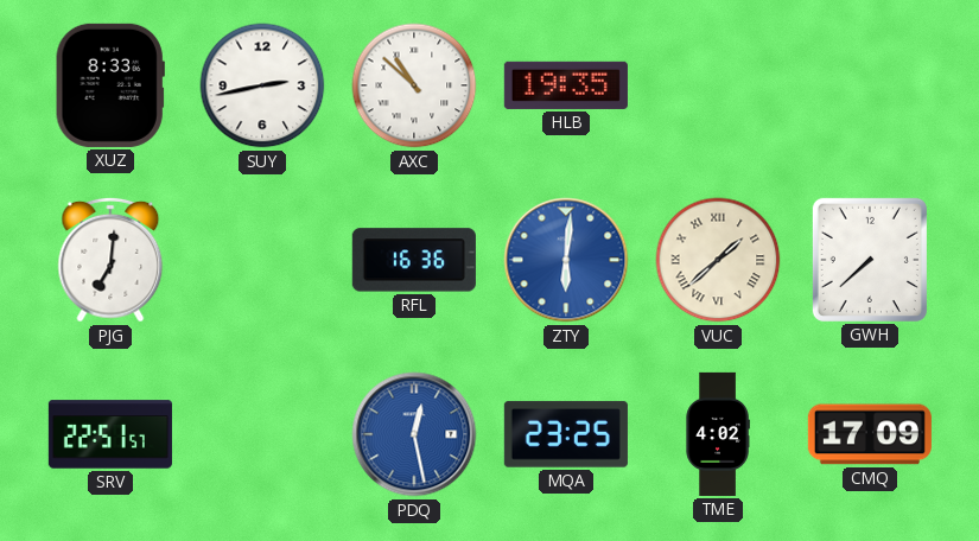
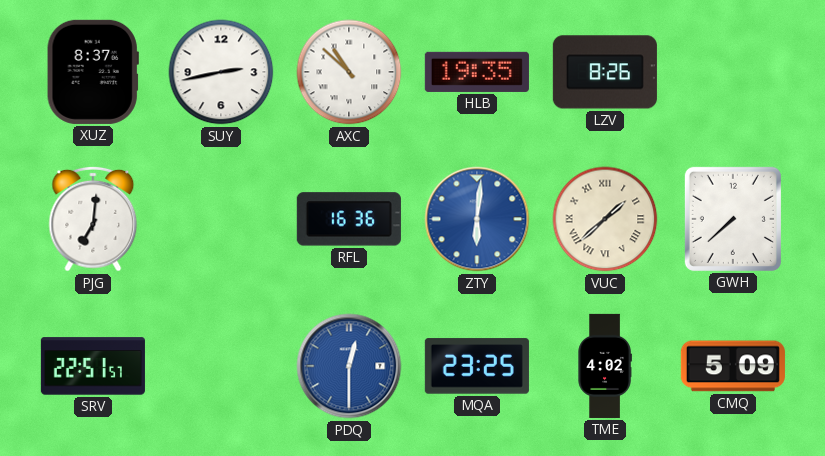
XUZ: 8:33 -> 8:37
LZV: none -> 8:26
PDQ: 12:28 -> 12:30
CMQ: 17:09 -> 5:09
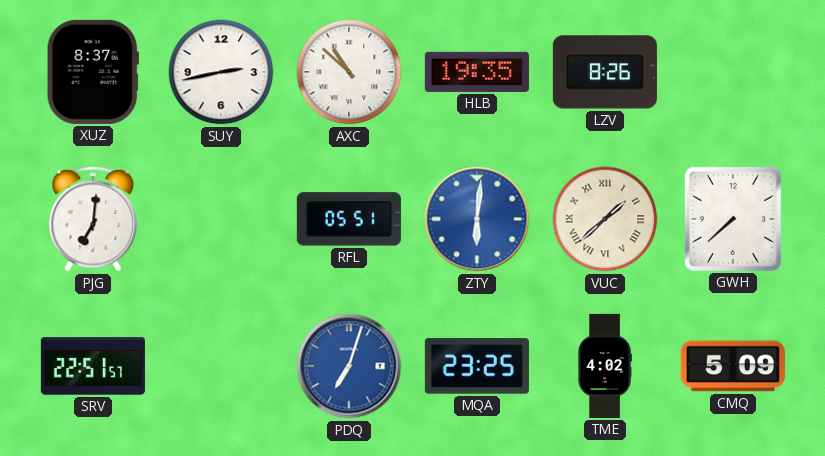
RFL: 16:36 -> 05:51
PDQ: 12:30 -> 7:03
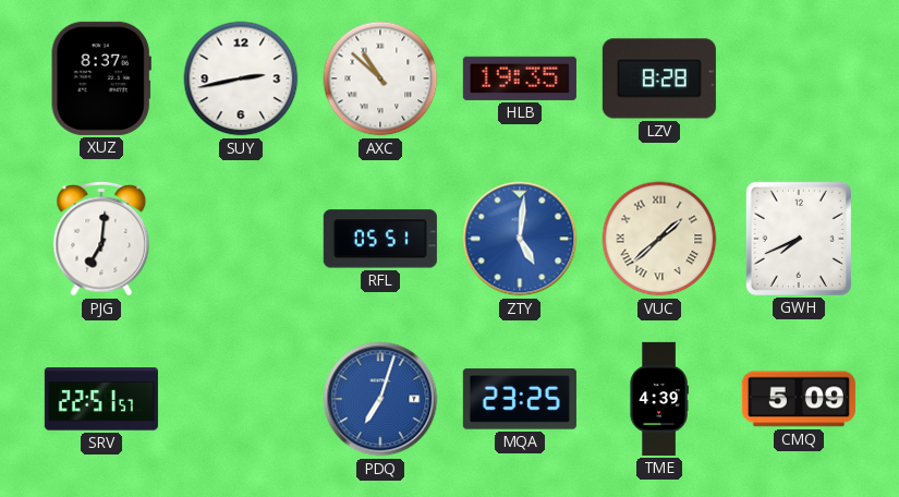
LZV: 8:26 -> 8:28
ZTY: 6:01 -> 5:01
GWH: 7:38 -> 7:41
TME: 4:02 -> 4:39
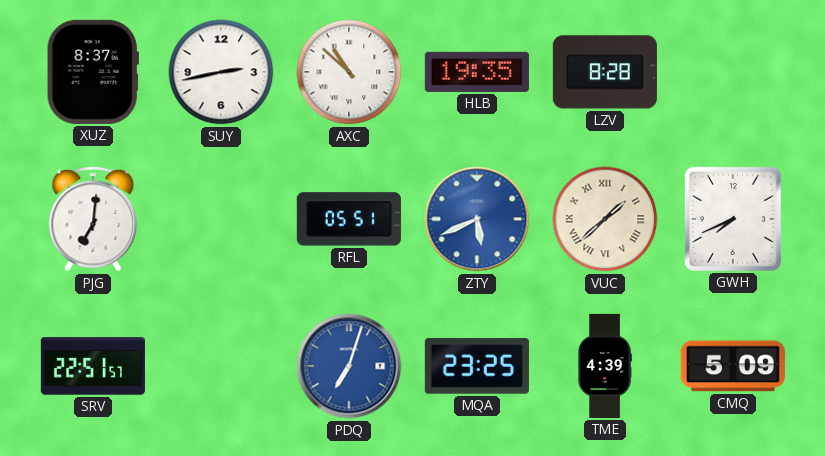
ZTY: 5:01 -> 5:41
